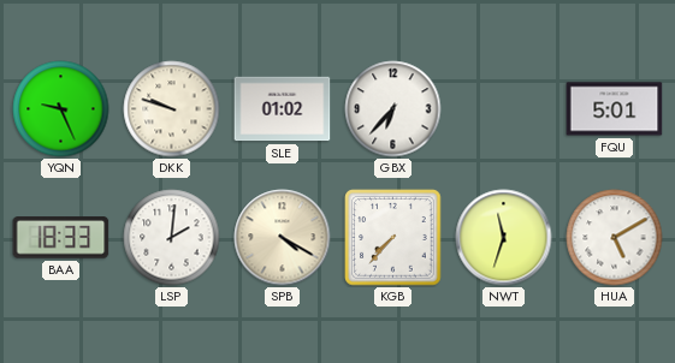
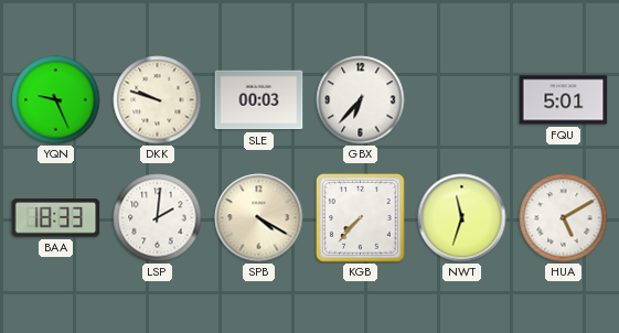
SLE: 01:02 -> 00:03
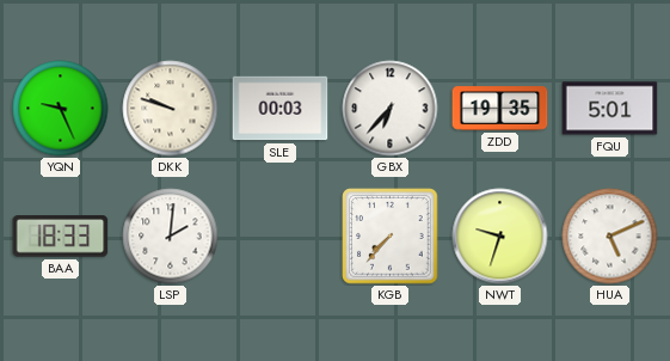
ZDD: none -> 19:35
SPB: 4:20 -> none
NWT: 11:33 -> 9:33
HUA: 5:10 -> 5:11
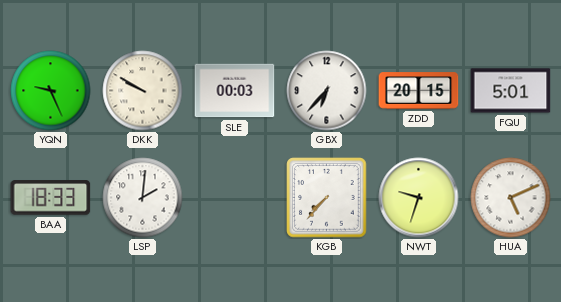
DKK: 9:48 -> 9:50
ZDD: 19:35 -> 20:15
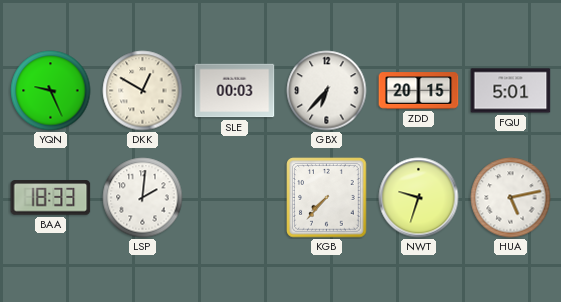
DKK: 9:50 -> 12:50
HUA: 5:11 -> 5:13
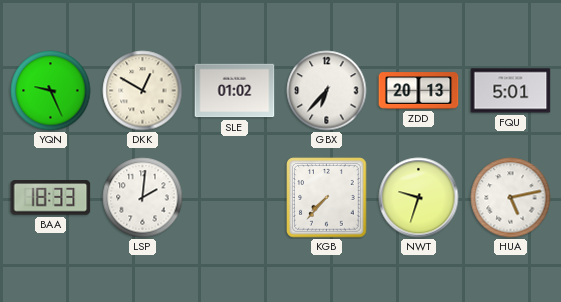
SLE: 00:03 -> 01:02
ZDD: 20:15 -> 20:13
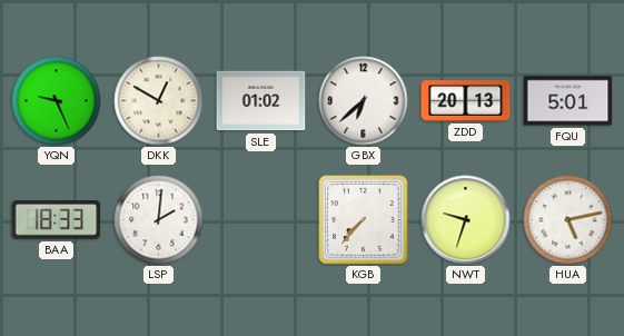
GBX: 6:37 -> 6:38
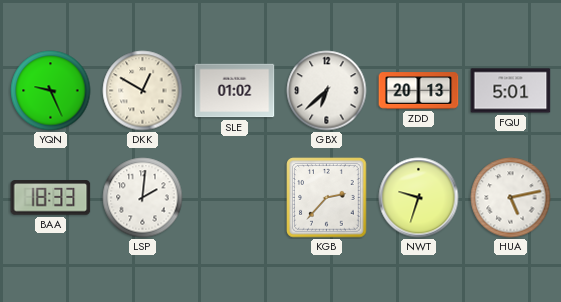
KGB: 7:37 -> 2:37
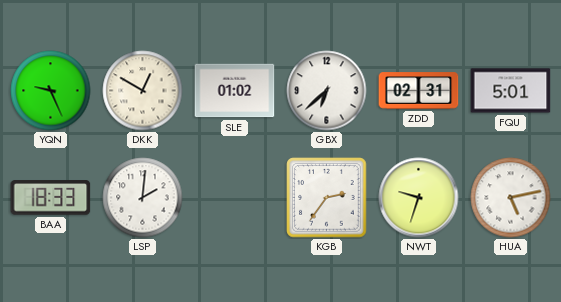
ZDD: 20:13 -> 02:31
KGB: 2:37 -> 2:36
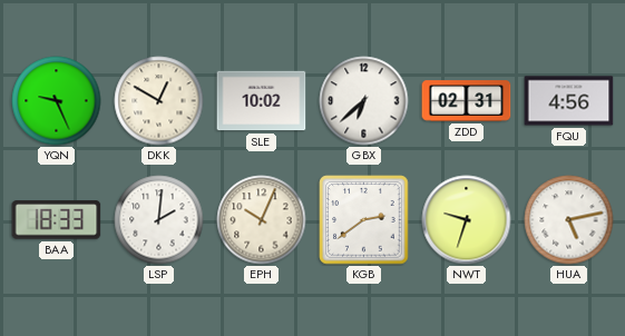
SLE: 01:02 -> 10:02
FQU: 5:01 -> 4:56
EPH: none -> 10:04
KGB: 2:36 -> 2:39
